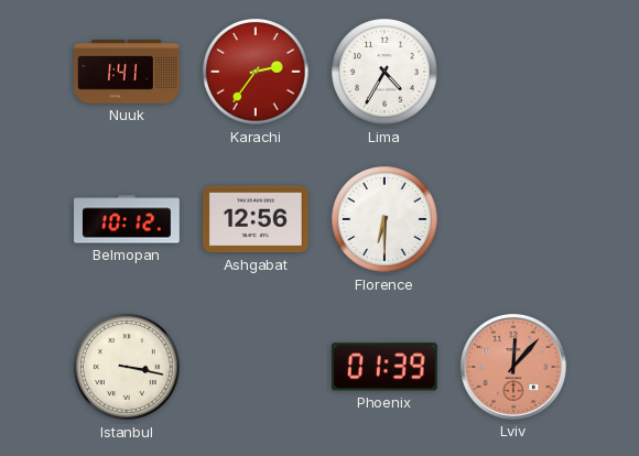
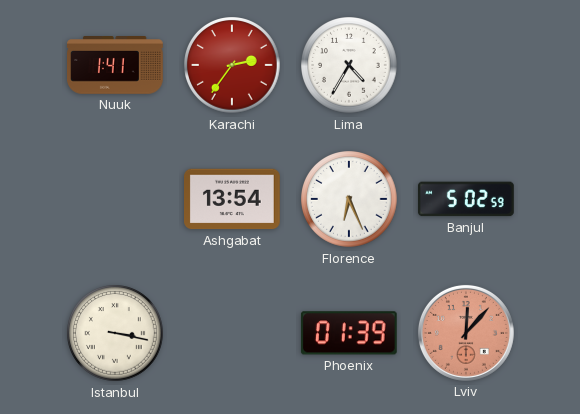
Belmopan: 10:12 -> none
Ashgabat: 12:56 -> 13:54
Florence: 6:30 -> 6:26
Banjul: none -> 5:02
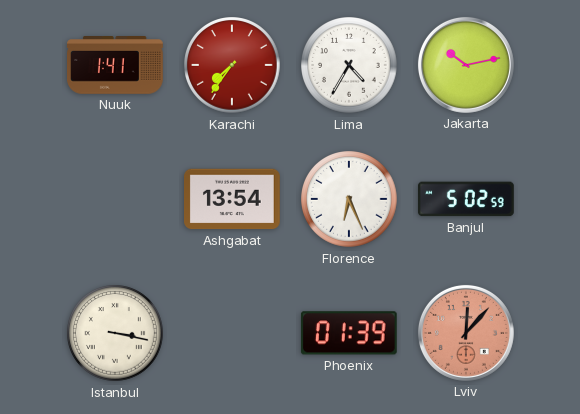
Karachi: 2:36 -> 7:36
Jakarta: none -> 10:13
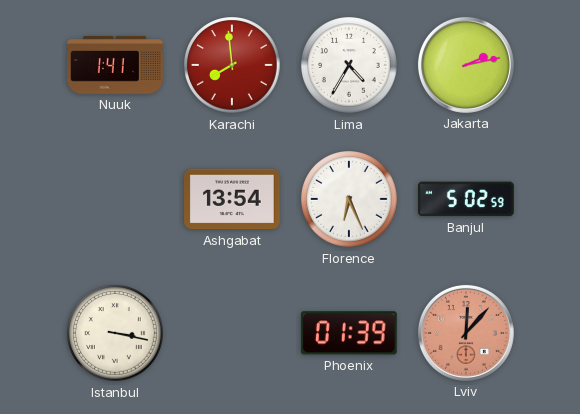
Karachi: 7:36 -> 7:59
Jakarta: 10:13 -> 2:13
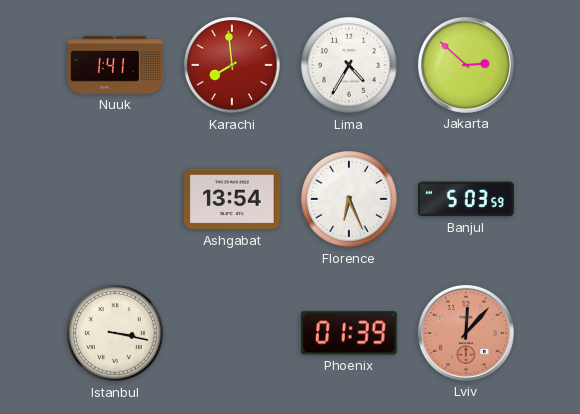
Jakarta: 2:13 -> 2:52
Banjul: 5:02 -> 5:03
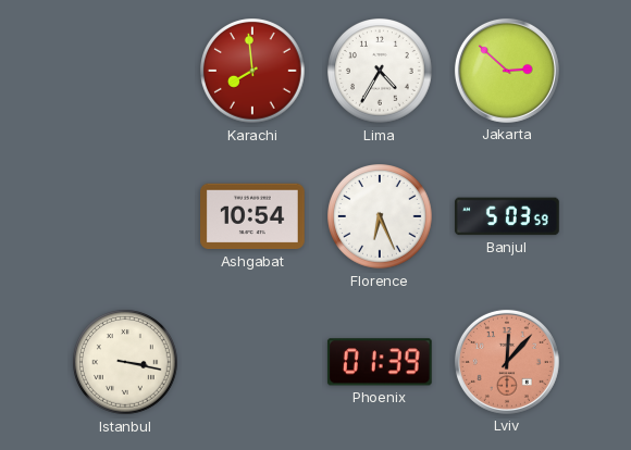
Nuuk: 1:41 -> none
Ashgabat: 13:54 -> 10:54
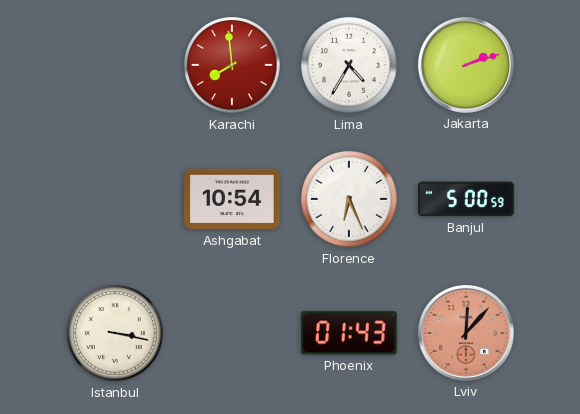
Jakarta: 2:52 -> 2:12
Banjul: 5:03 -> 5:00
Phoenix: 01:39 -> 01:43
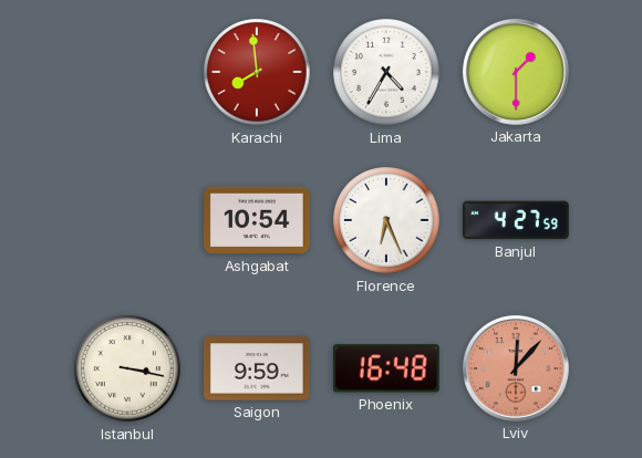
Jakarta: 2:12 -> 1:30
Banjul: 5:00 -> 4:27
Saigon: none -> 9:59
Phoenix: 01:43 -> 16:48
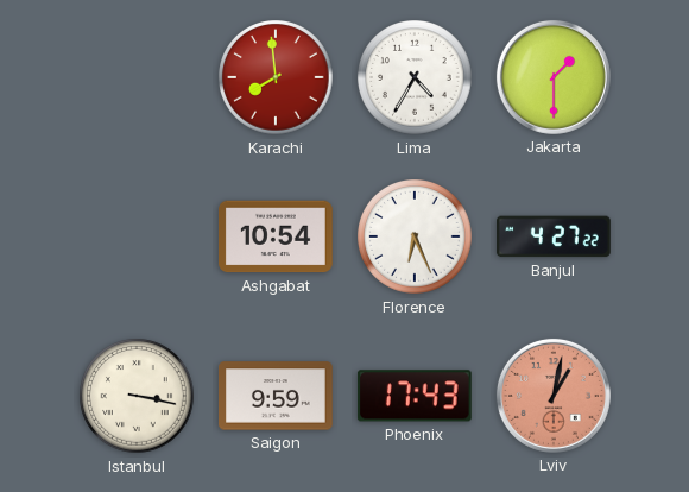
Banjul: 4:27:59 -> 4:27:22
Phoenix: 16:48 -> 17:43
Lviv: 12:07 -> 1:02
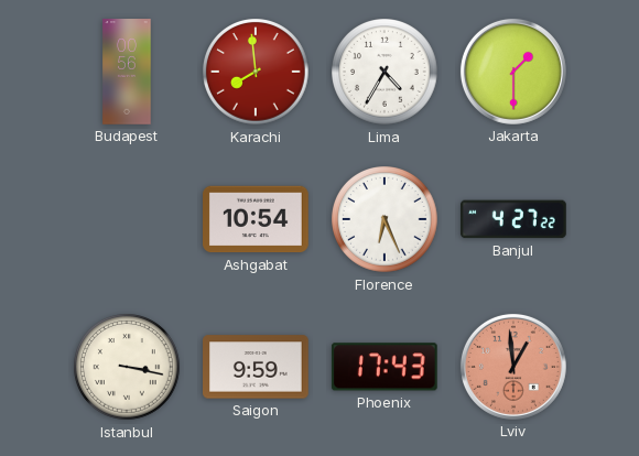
Budapest: none -> 00:56
Lviv: 1:02 -> 12:59
